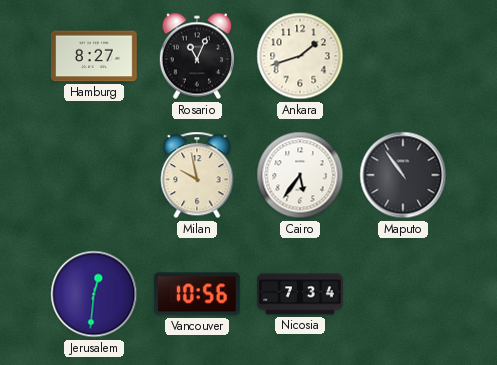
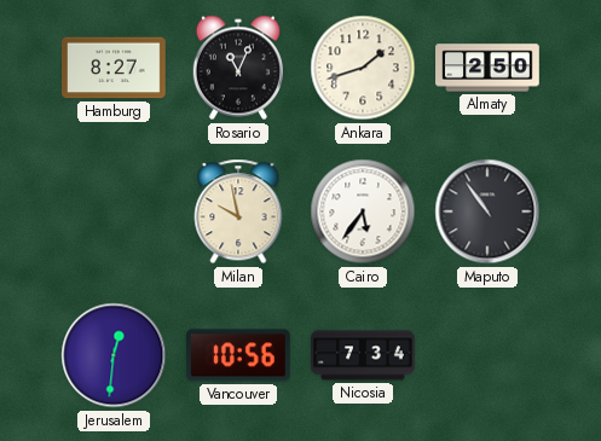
Almaty: none -> 2:50
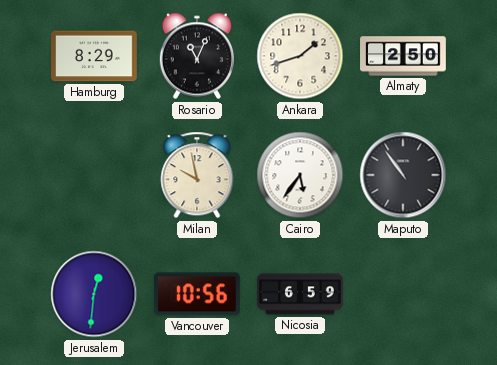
Hamburg: 8:27 -> 8:29
Nicosia: 7:34 -> 6:59
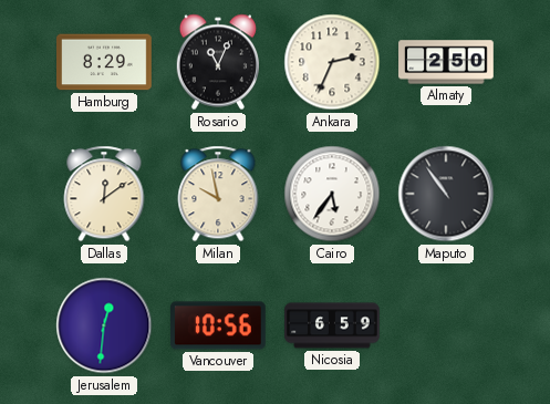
Ankara: 1:42 -> 2:34
Dallas: none -> 12:09
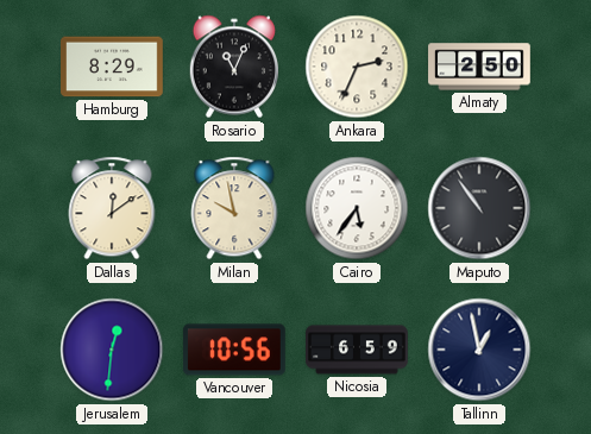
Tallinn: none -> 12:58
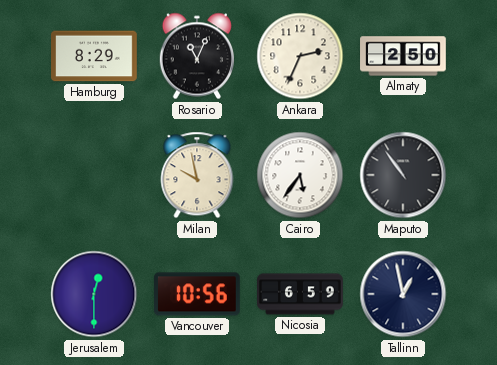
Dallas: 12:09 -> none
Jerusalem: 12:31 -> 12:30
